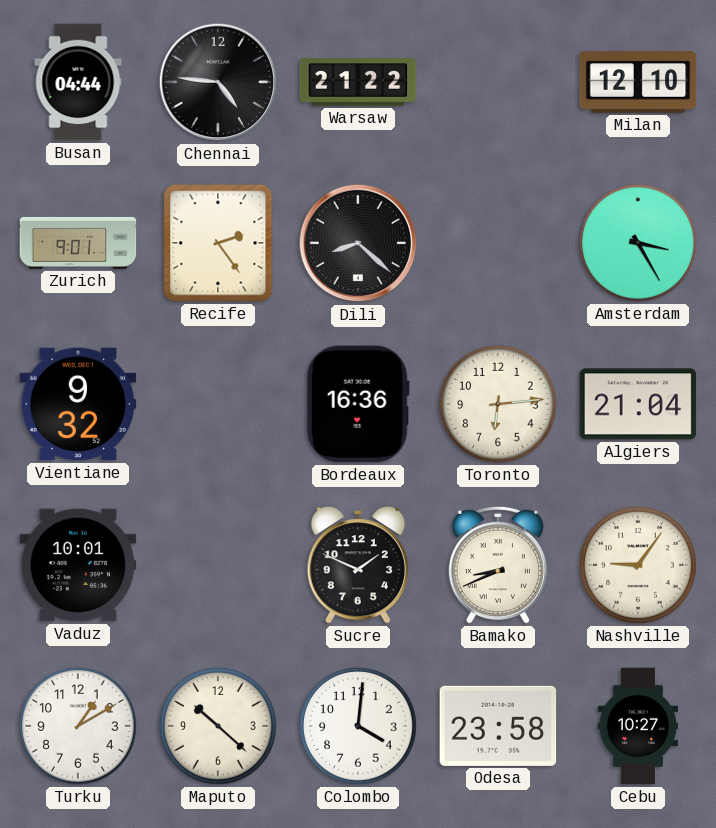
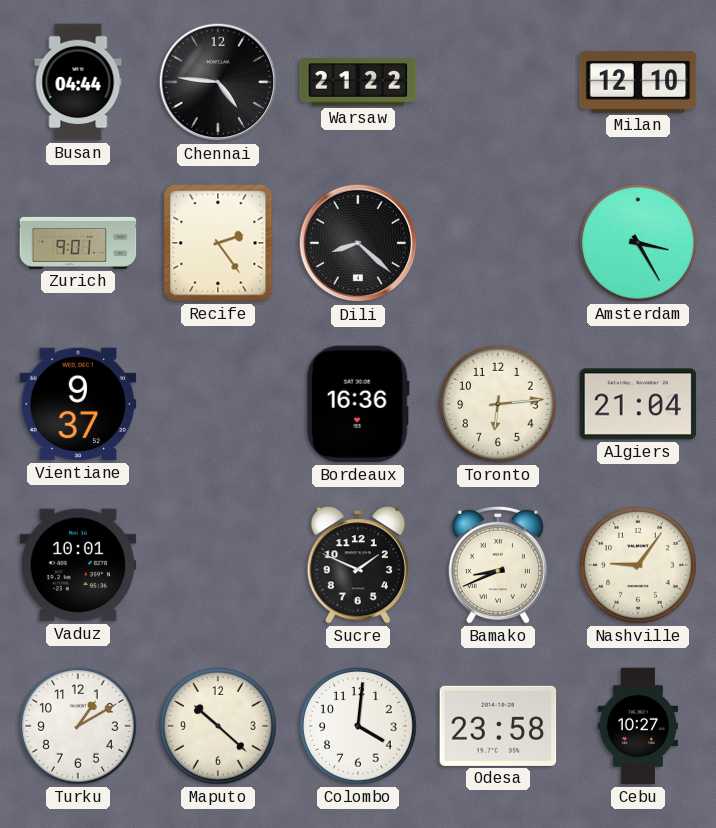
Vientiane: 9:32 -> 9:37
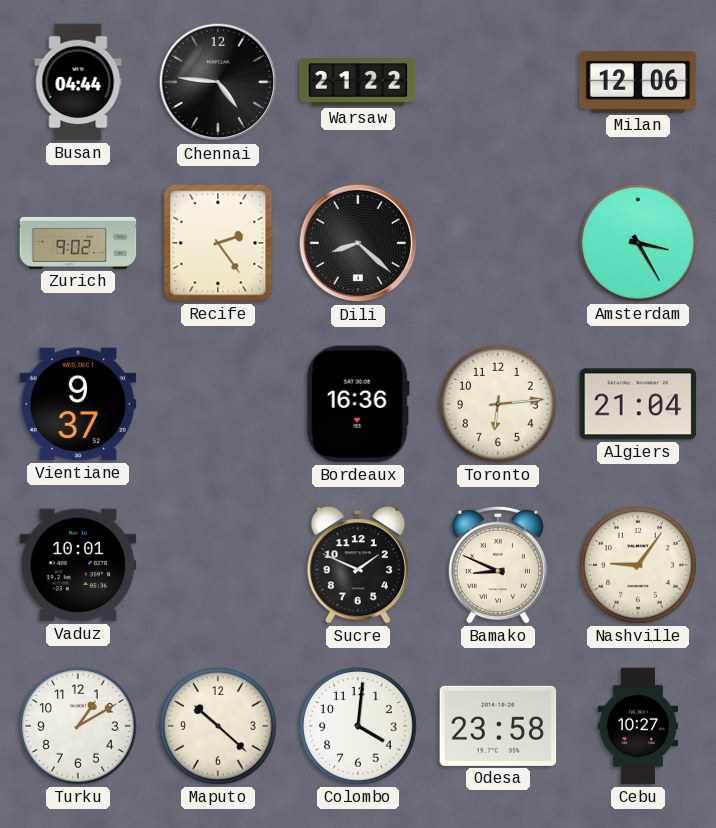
Milan: 12:10 -> 12:06
Zurich: 9:01 -> 9:02
Bamako: 8:41 -> 8:49
